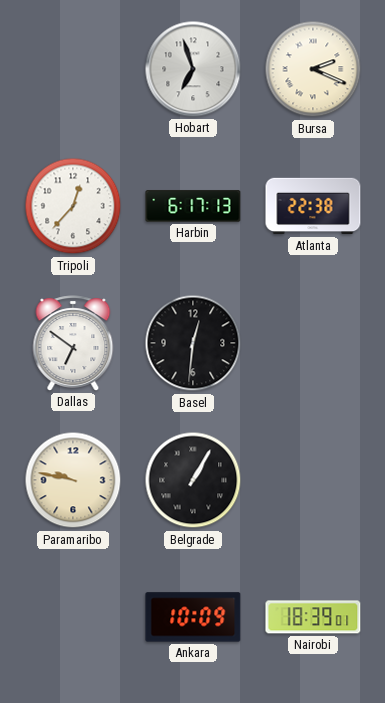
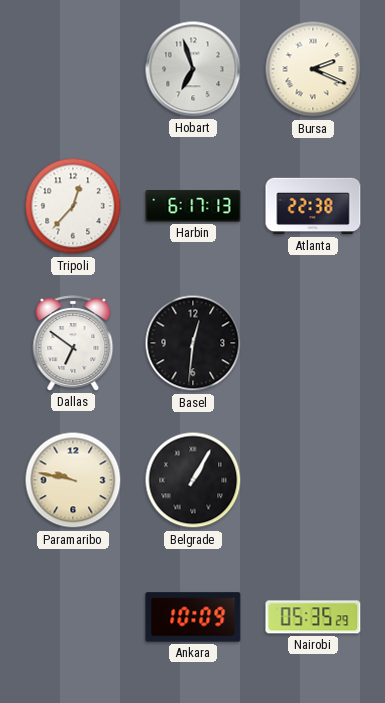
Nairobi: 18:39 -> 05:35
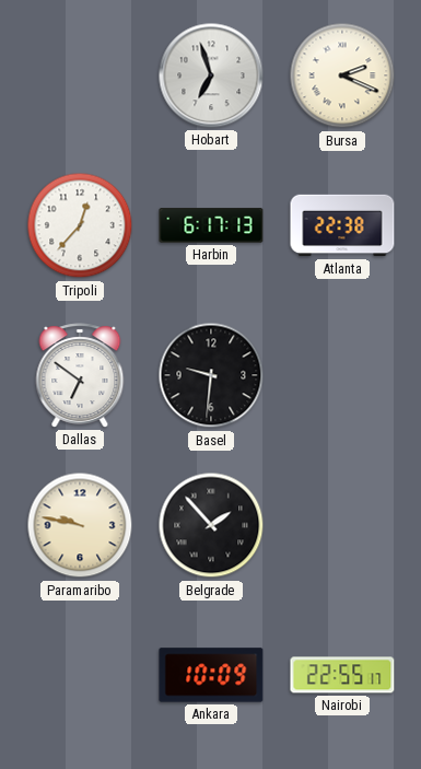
Basel: 12:31 -> 9:31
Belgrade: 1:05 -> 1:53
Nairobi: 05:35 -> 22:55
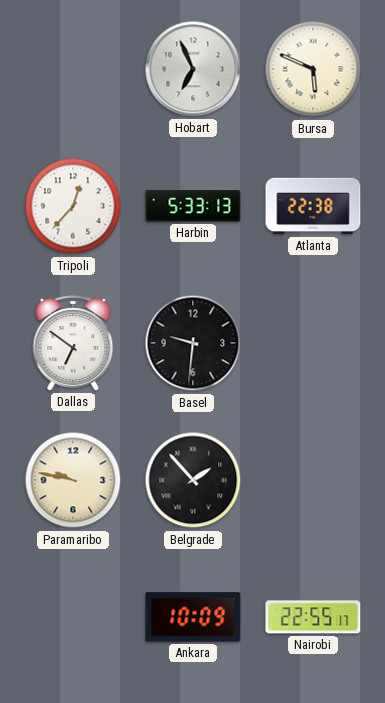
Hobart: 6:57 -> 6:56
Bursa: 2:19 -> 5:49
Harbin: 6:17 -> 5:33
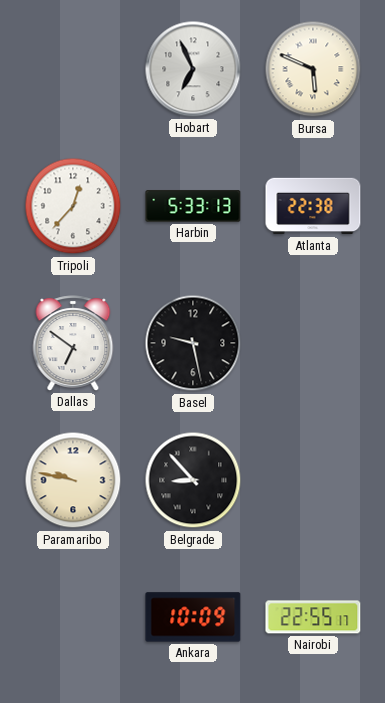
Basel: 9:31 -> 9:28
Belgrade: 1:53 -> 8:53
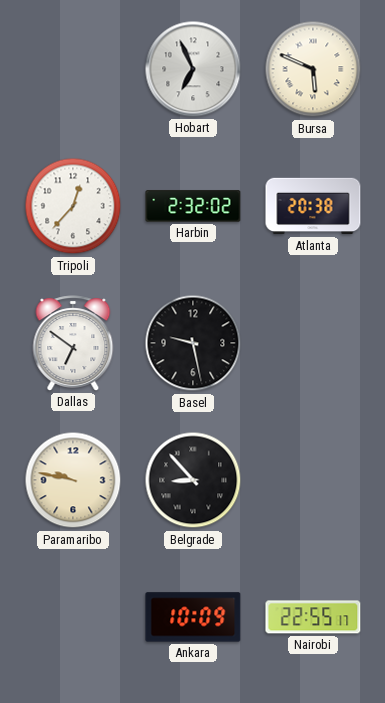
Harbin: 5:33 -> 2:32
Atlanta: 22:38 -> 20:38
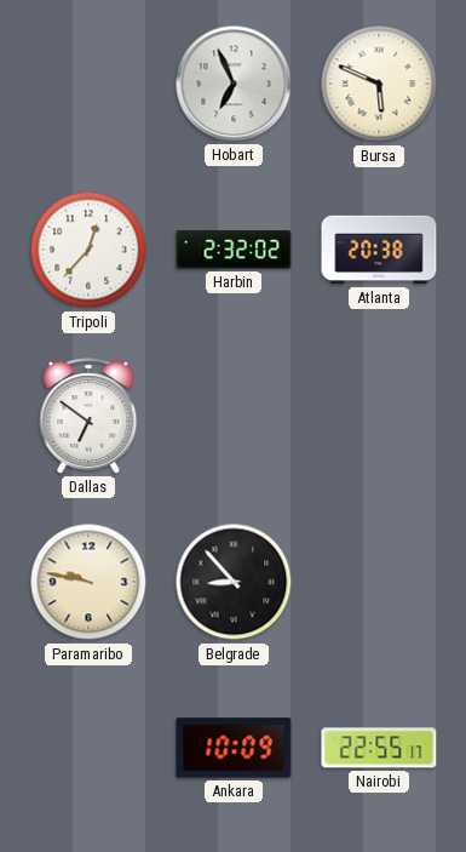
Basel: 9:28 -> none
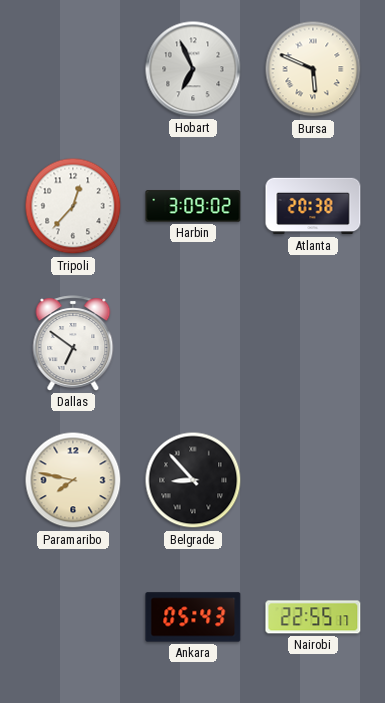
Harbin: 2:32 -> 3:09
Paramaribo: 9:47 -> 7:47
Ankara: 10:09 -> 05:43
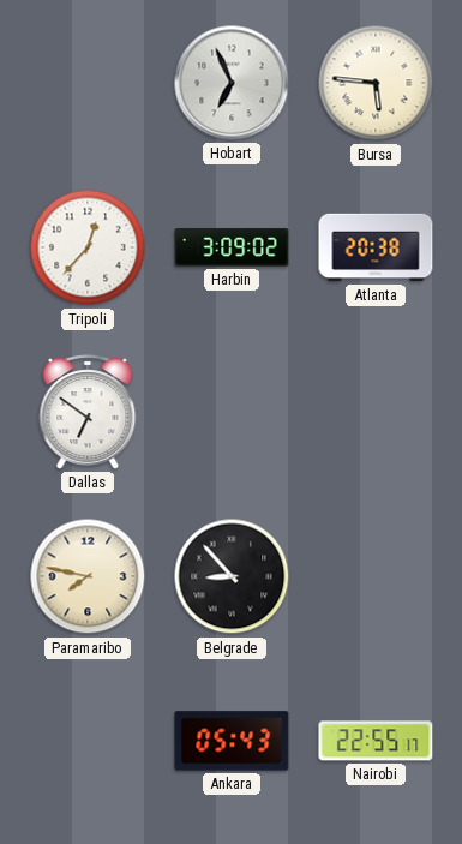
Bursa: 5:49 -> 5:46
